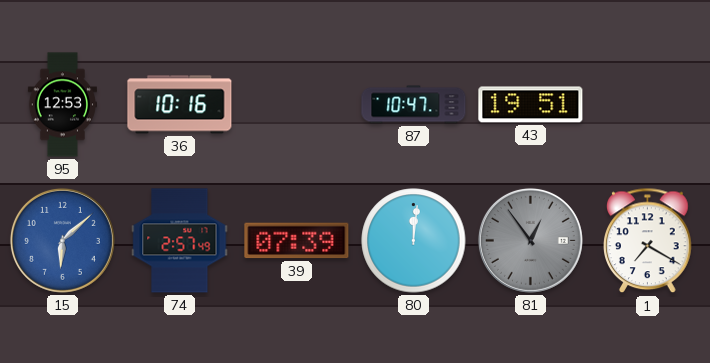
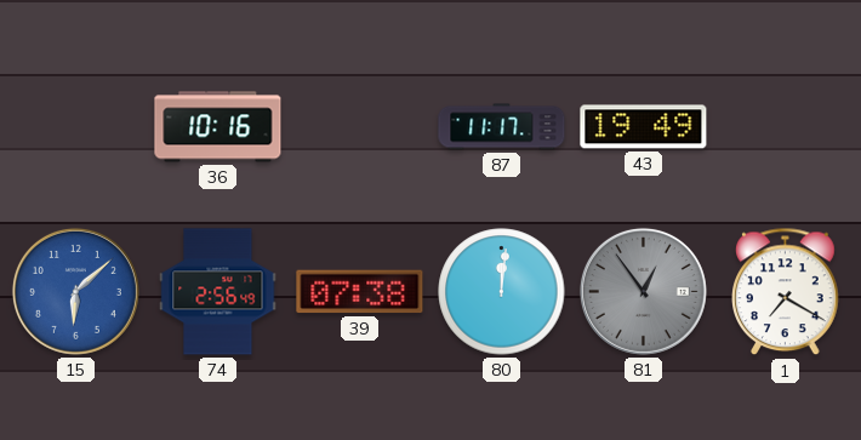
95: 12:53 -> none
87: 10:47 -> 11:17
43: 19:51 -> 19:49
74: 2:57 -> 2:56
39: 07:39 -> 07:38
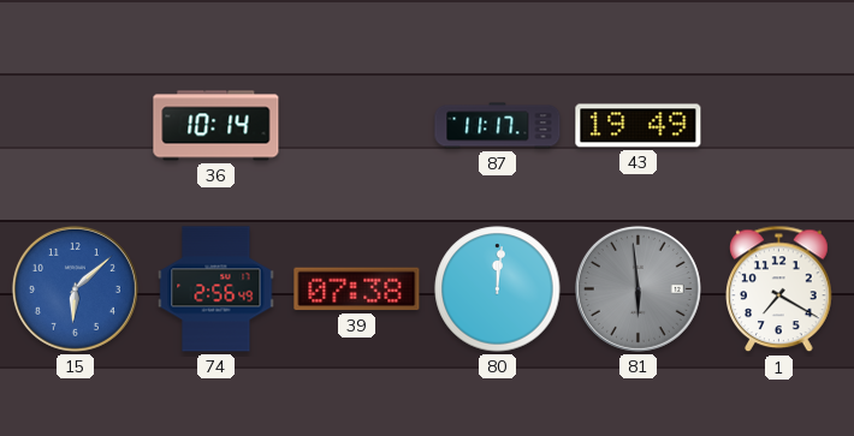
36: 10:16 -> 10:14
81: 12:54 -> 5:59
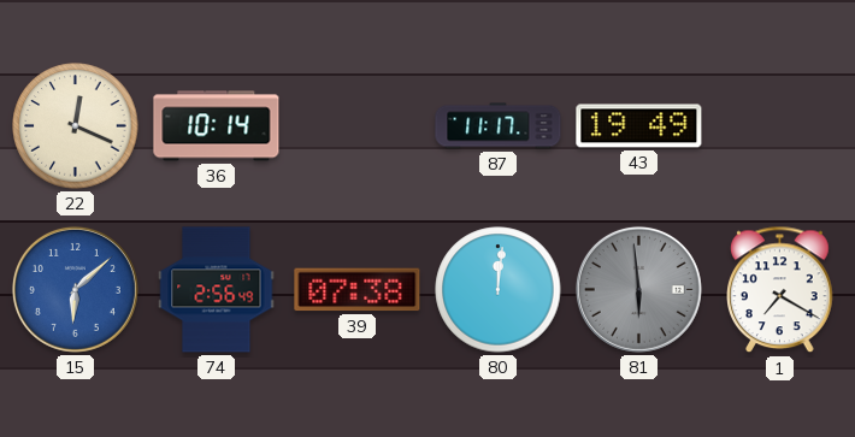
22: none -> 12:19
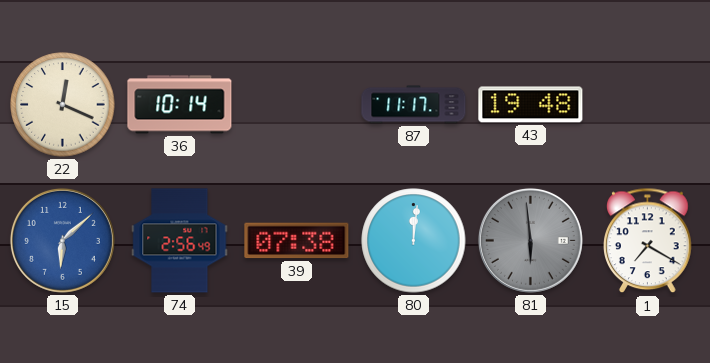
43: 19:49 -> 19:48
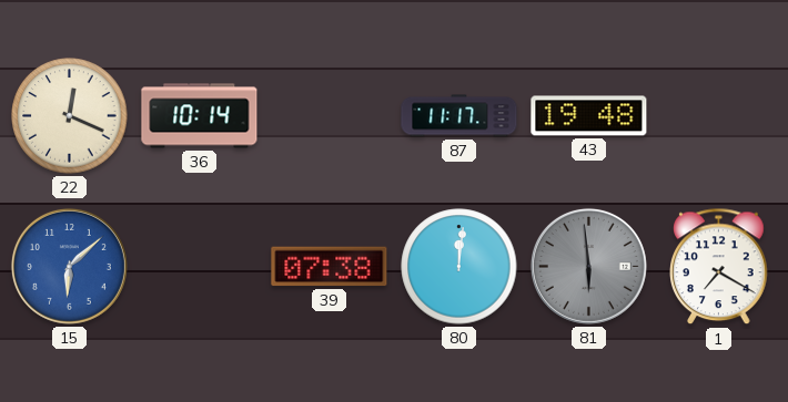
74: 2:56 -> none
